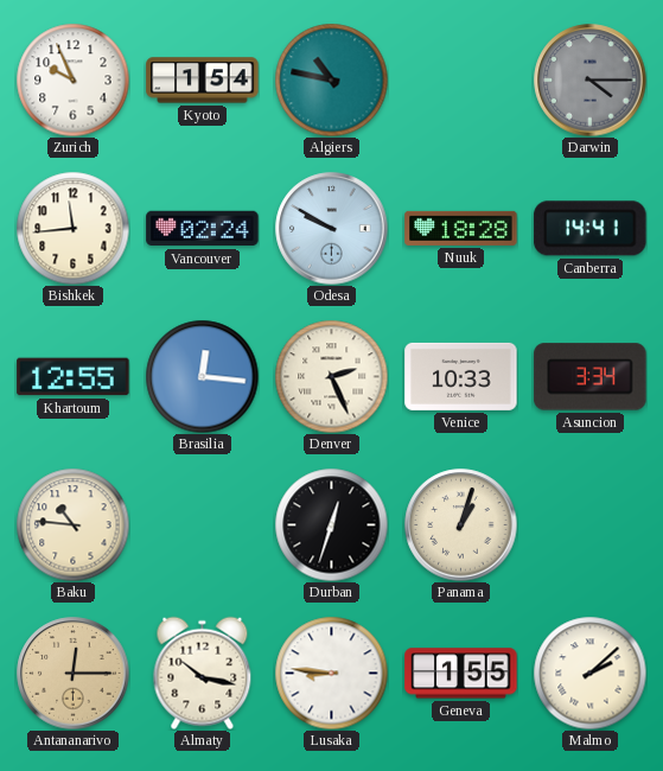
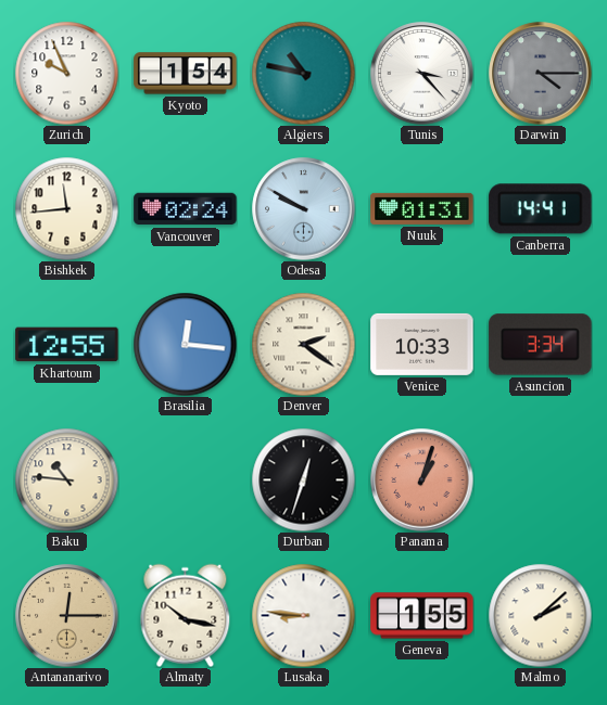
Tunis: none -> 3:23
Nuuk: 18:28 -> 01:31
Denver: 2:26 -> 2:21
Panama dial: cream -> salmon
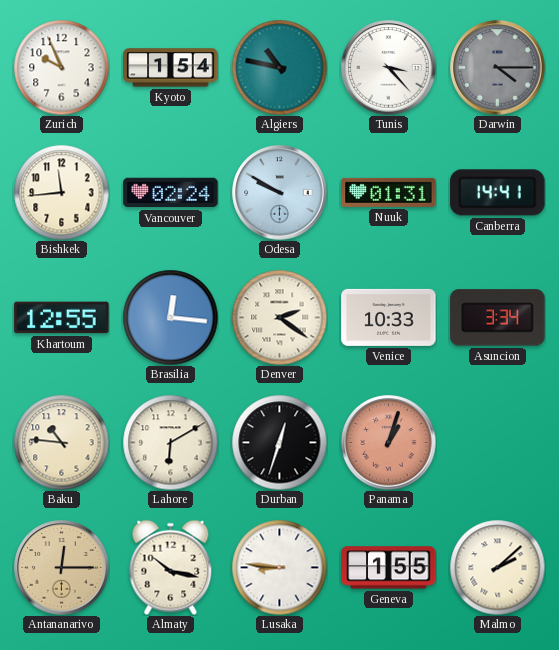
Lahore: none -> 6:10
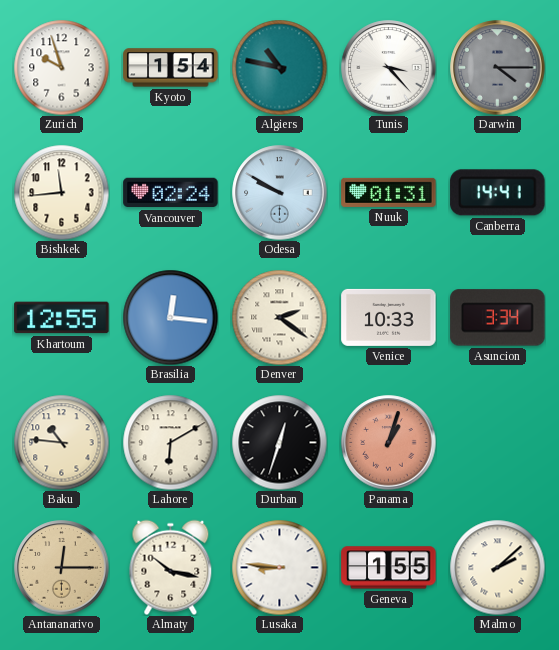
Zurich: 9:56 -> 9:57
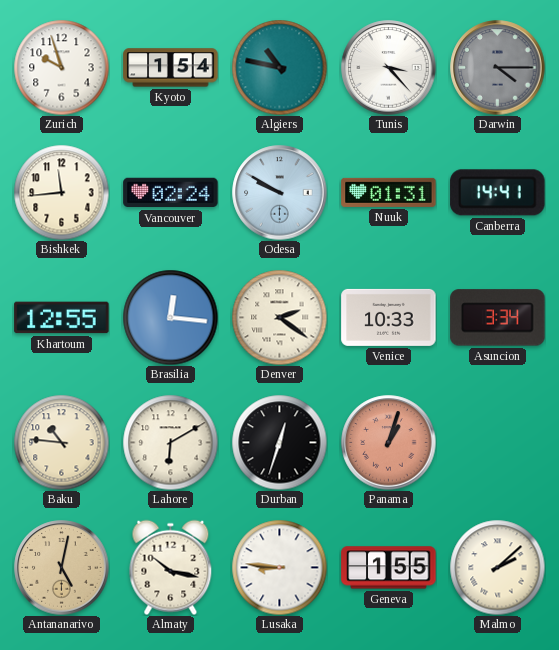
Antananarivo: 12:15 -> 5:02
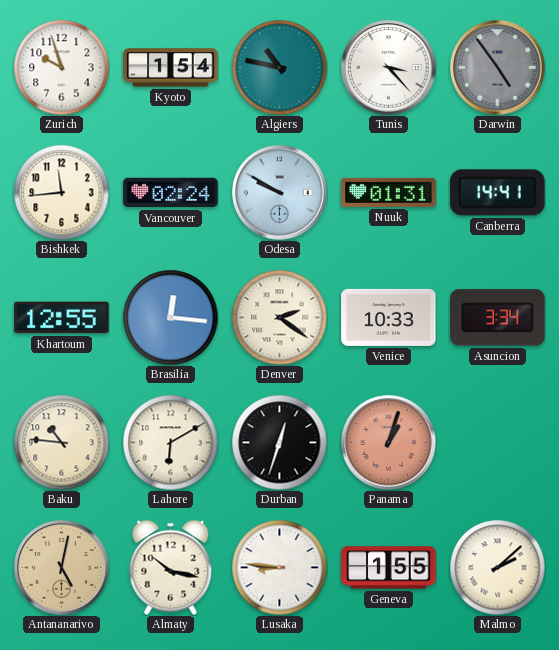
Darwin: 4:15 -> 4:54
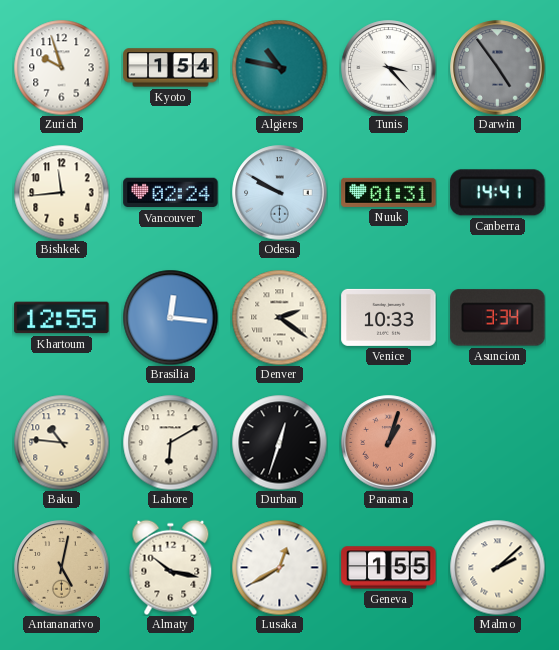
Lusaka: 8:46 -> 12:40
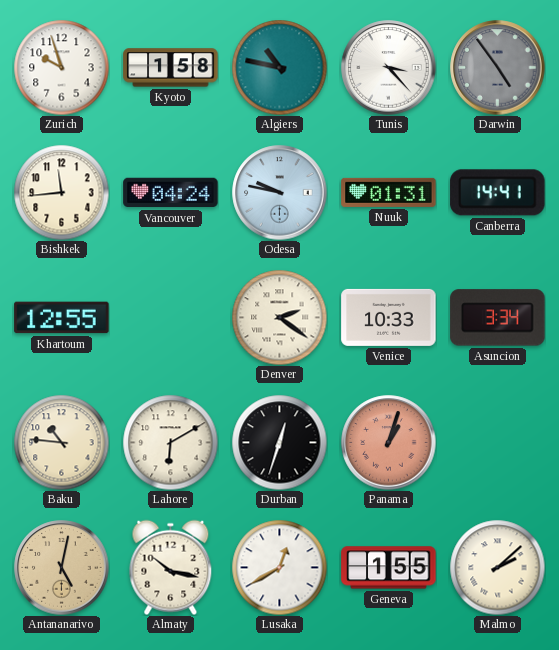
Kyoto: 1:54 -> 1:58
Vancouver: 02:24 -> 04:24
Odesa: 9:50 -> 9:47
Brasilia: 12:16 -> none
